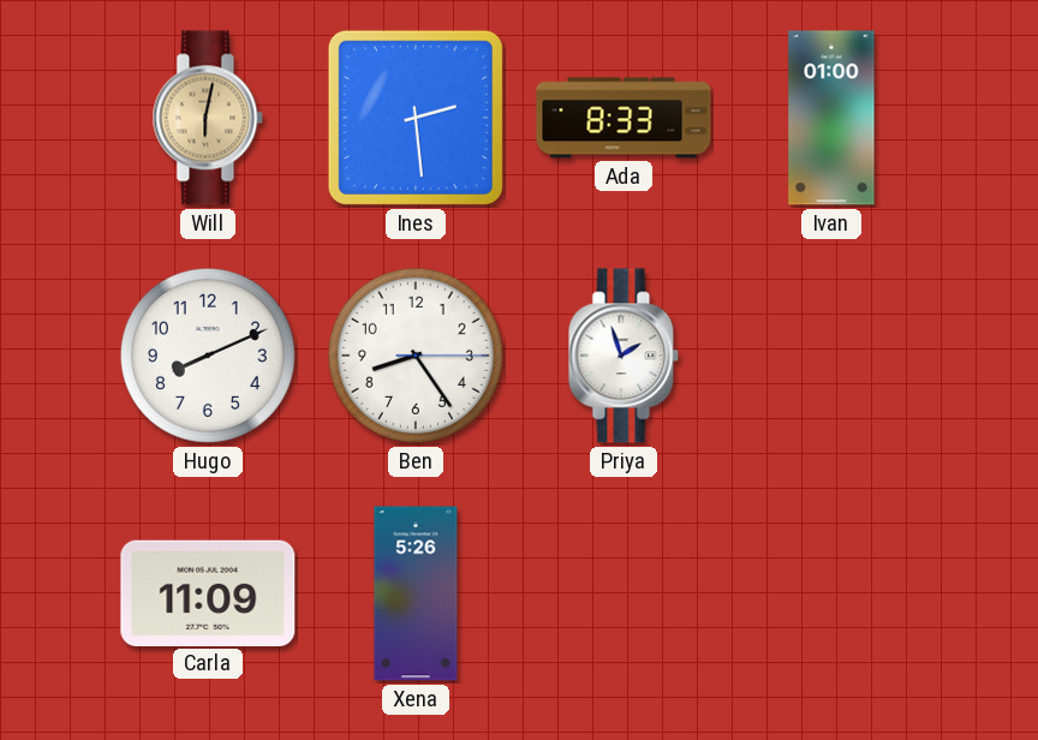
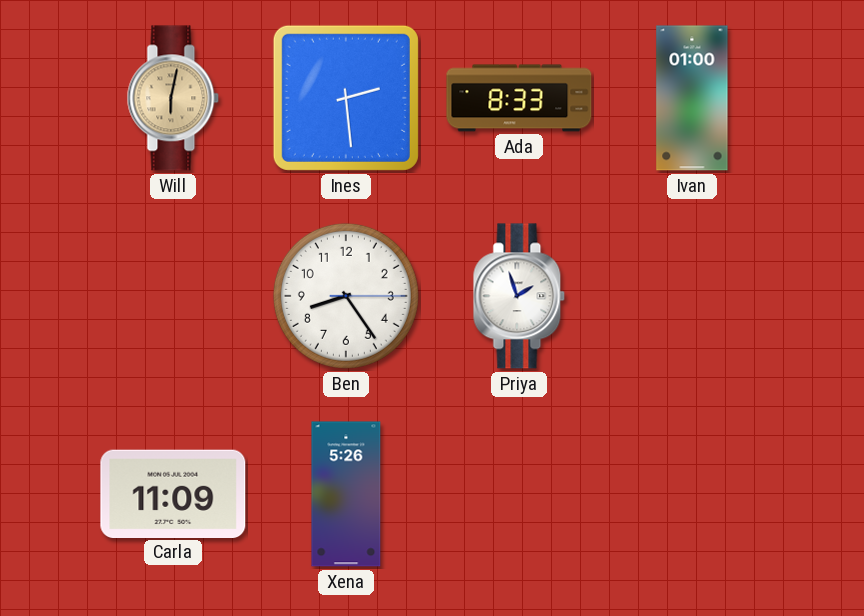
Hugo: 8:11 -> none
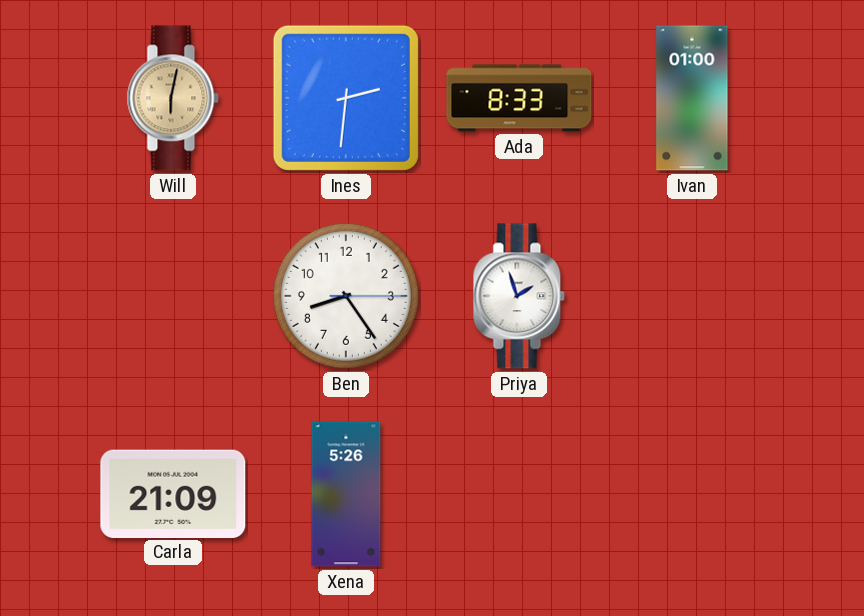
Ines: 2:29 -> 2:31
Carla: 11:09 -> 21:09
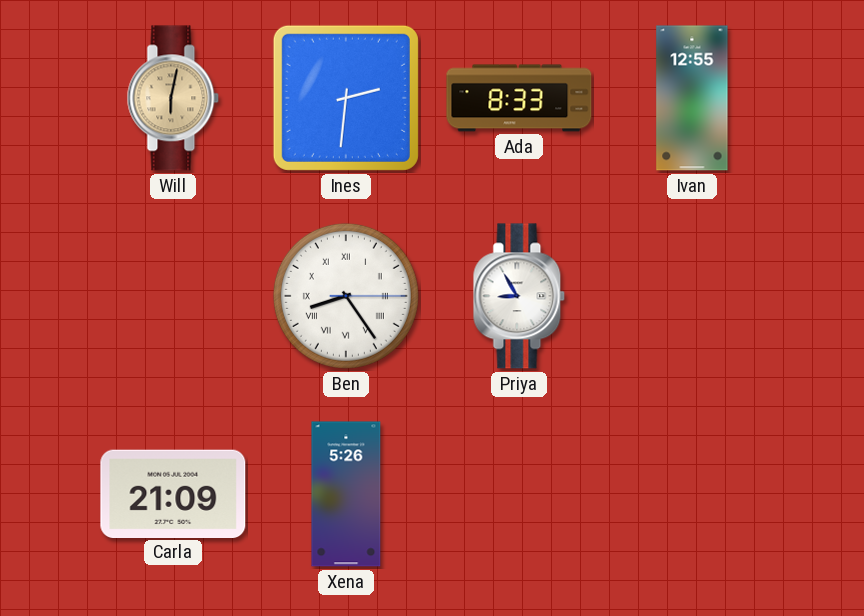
Ivan: 01:00 -> 12:55
Ben numerals: Arabic -> Roman
Priya: 1:57 -> 8:55
